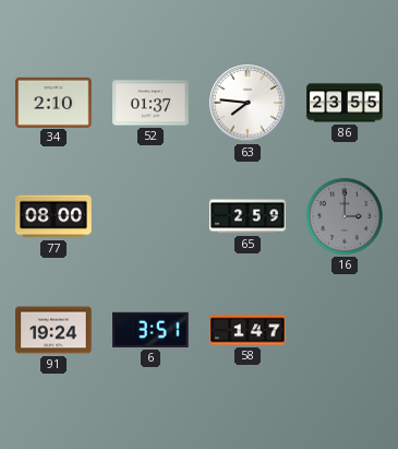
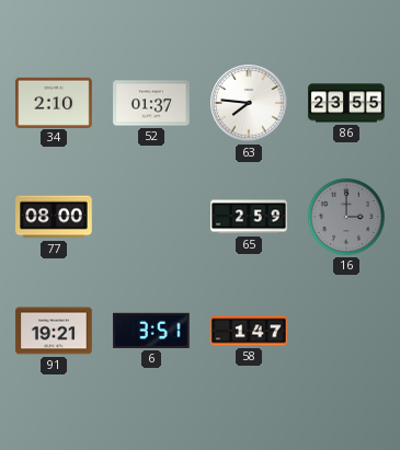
91: 19:24 -> 19:21
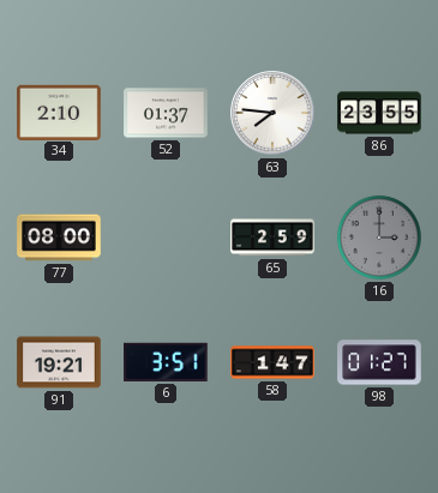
98: none -> 01:27
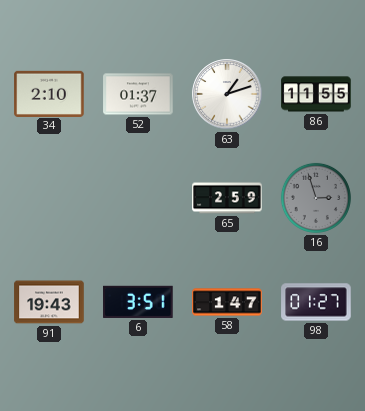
63: 7:46 -> 1:12
86: 23:55 -> 11:55
77: 08:00 -> none
16: 3:00 -> 2:57
91: 19:21 -> 19:43
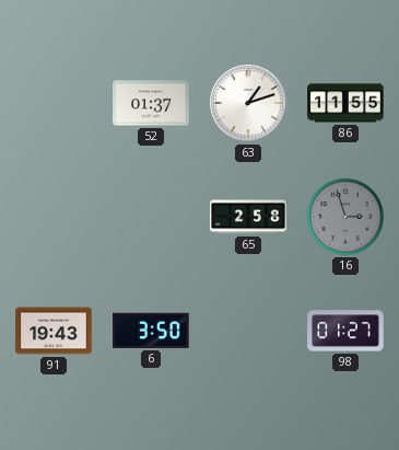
34: 2:10 -> none
65: 2:59 -> 2:58
6: 3:51 -> 3:50
58: 1:47 -> none
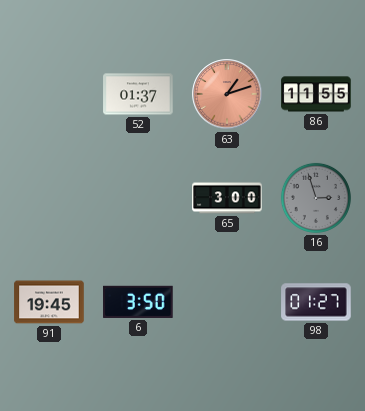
63 dial: white -> salmon
65: 2:58 -> 3:00
91: 19:43 -> 19:45
